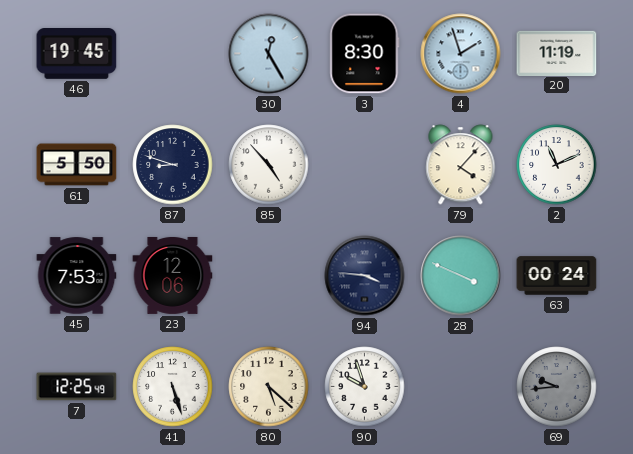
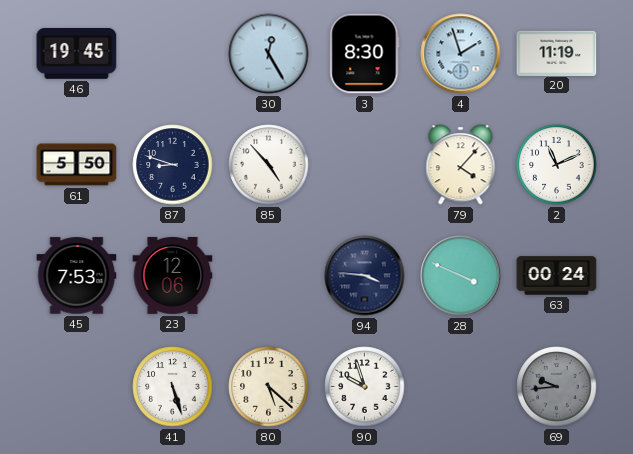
7: 12:25 -> none
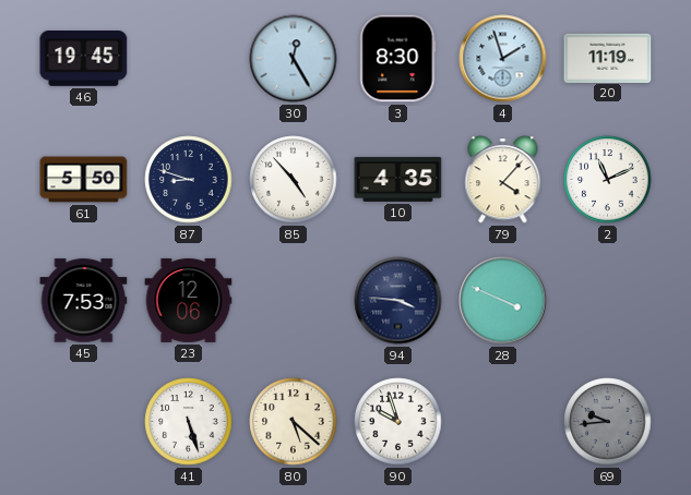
10: none -> 4:35
63: 00:24 -> none
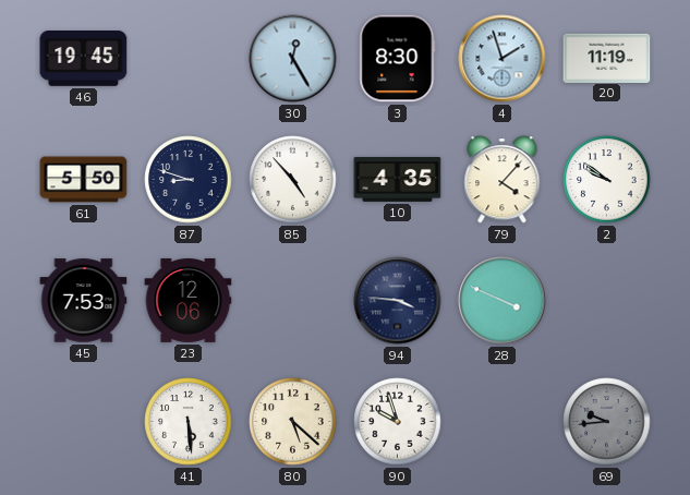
2: 11:11 -> 9:51
41: 5:27 -> 5:29
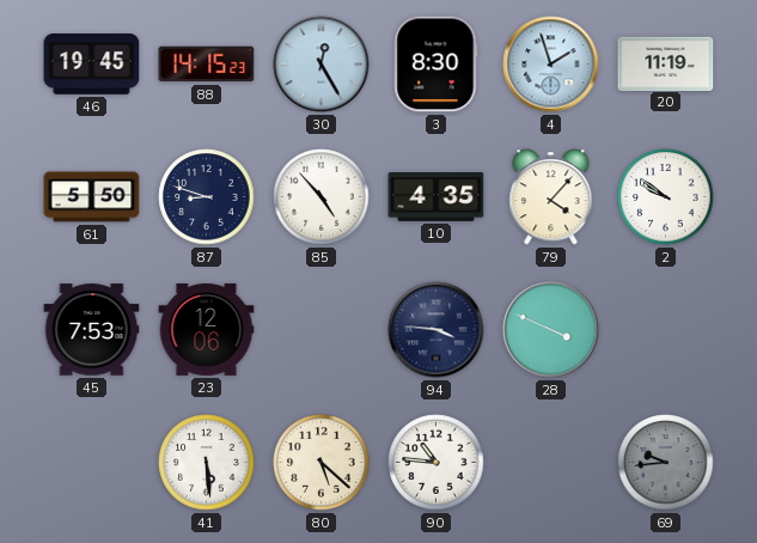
88: none -> 14:15
90: 9:57 -> 10:46
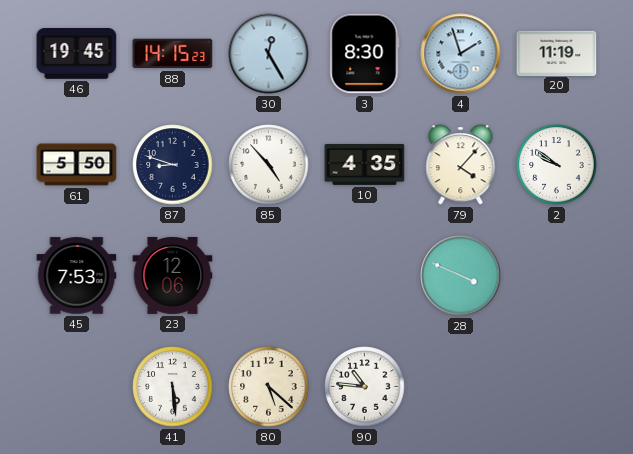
94: 3:46 -> none
69: 9:44 -> none
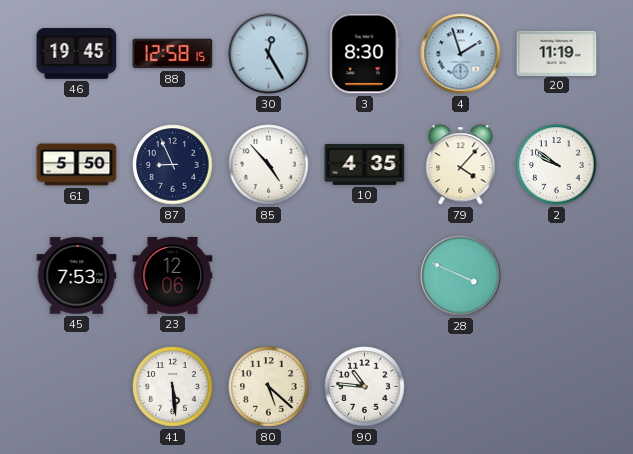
88: 14:15 -> 12:58
87: 8:48 -> 8:56
